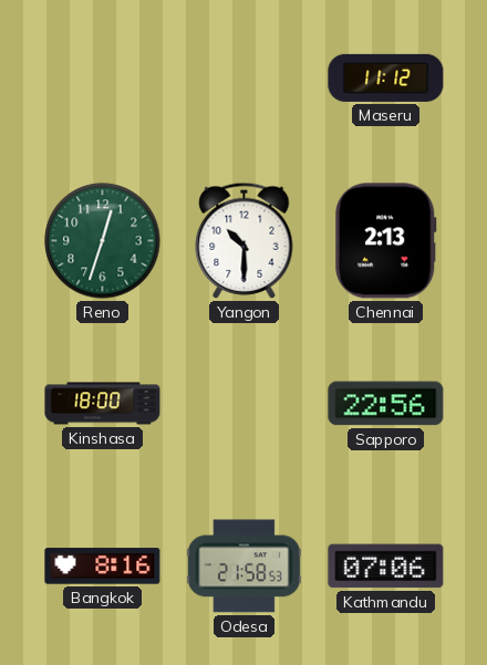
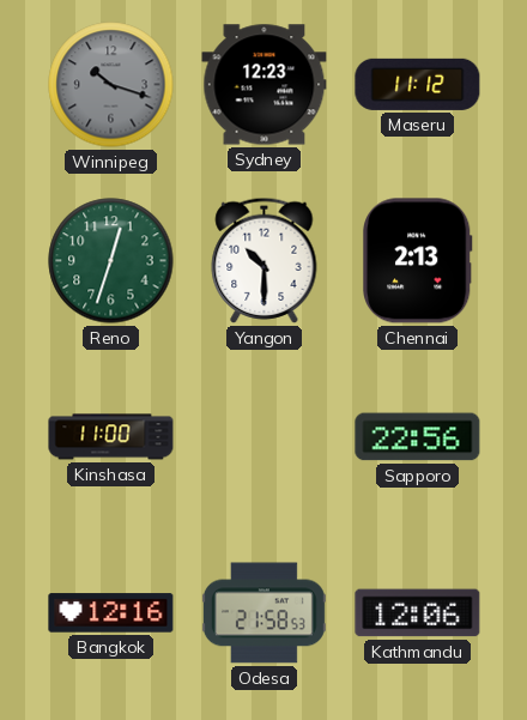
Winnipeg: none -> 10:18
Sydney: none -> 12:23
Kinshasa: 18:00 -> 11:00
Bangkok: 8:16 -> 12:16
Kathmandu: 07:06 -> 12:06
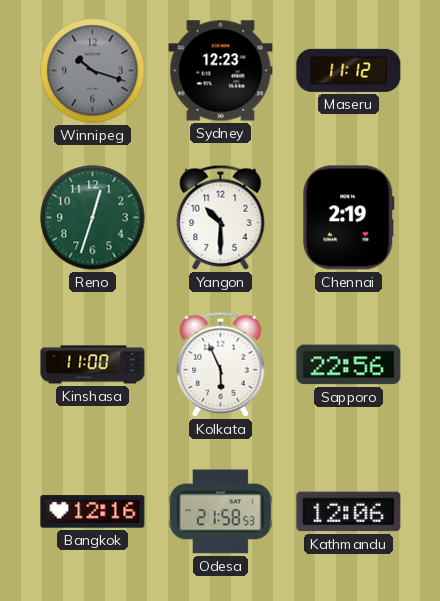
Chennai: 2:13 -> 2:19
Kolkata: none -> 5:56
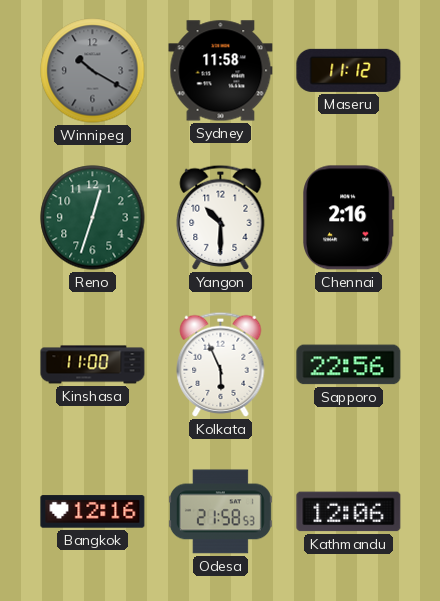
Winnipeg: 10:18 -> 10:20
Sydney: 12:23 -> 11:58
Chennai: 2:19 -> 2:16
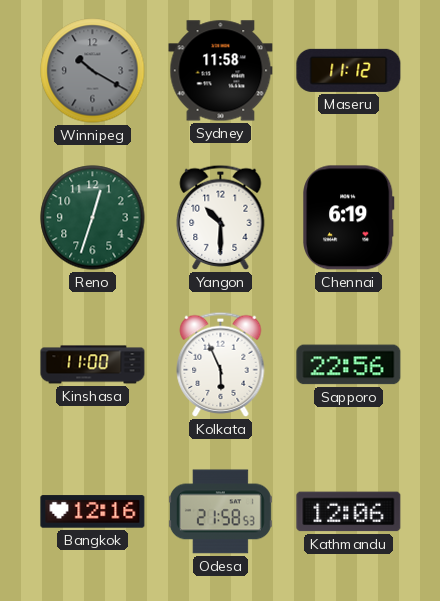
Chennai: 2:16 -> 6:19
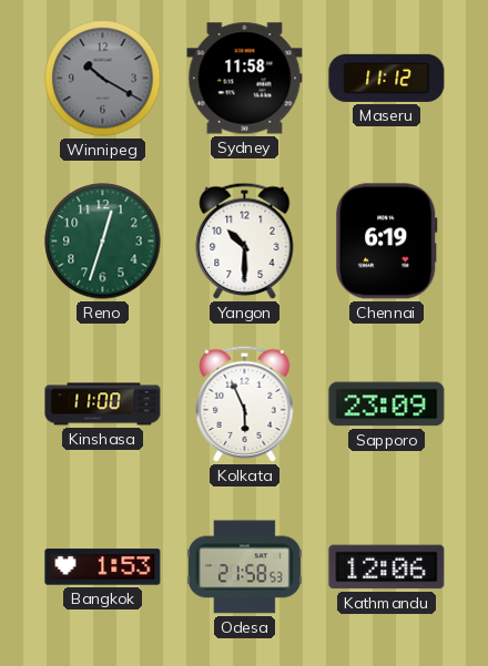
Sapporo: 22:56 -> 23:09
Bangkok: 12:16 -> 1:53
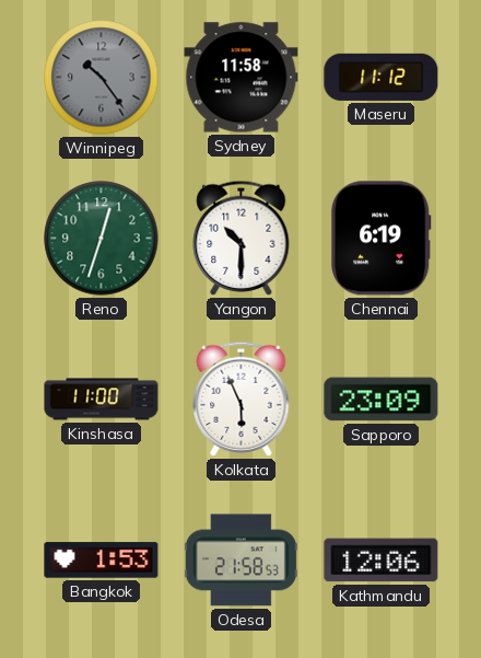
Winnipeg: 10:20 -> 10:24
